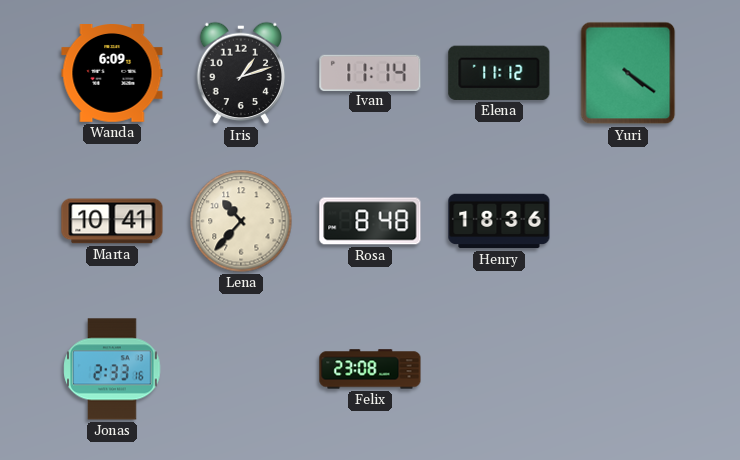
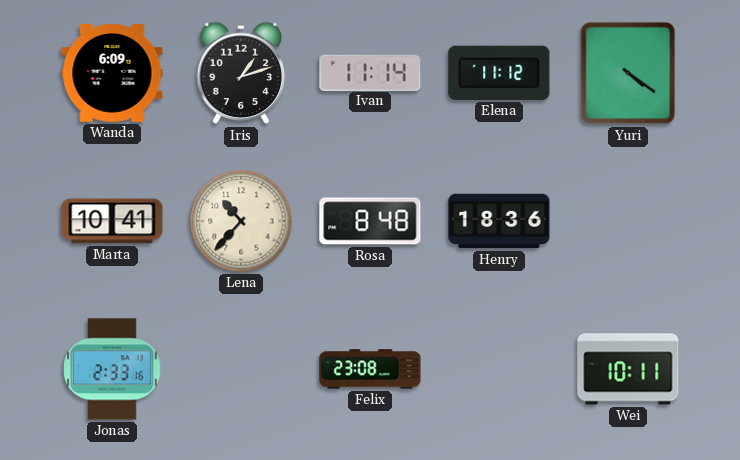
Wei: none -> 10:11
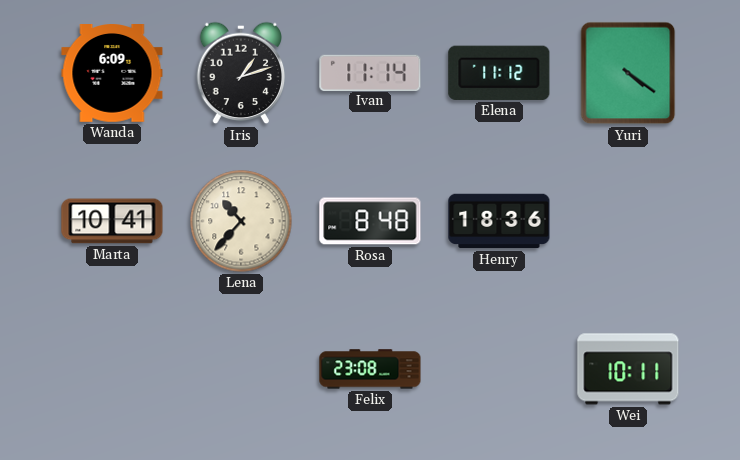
Jonas: 2:33 -> none
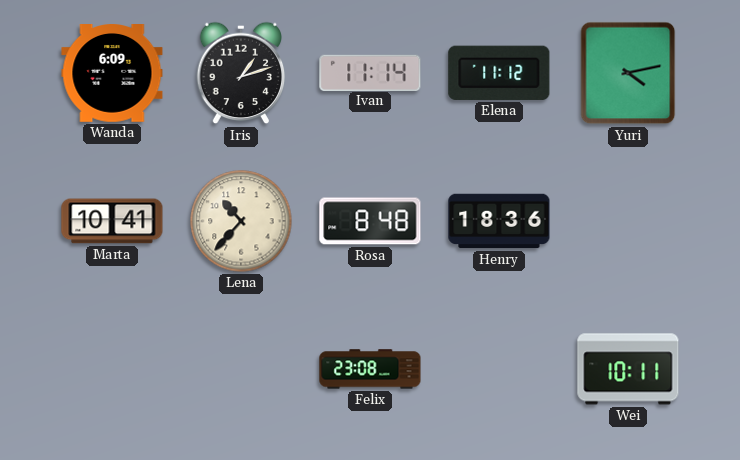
Yuri: 4:21 -> 4:13
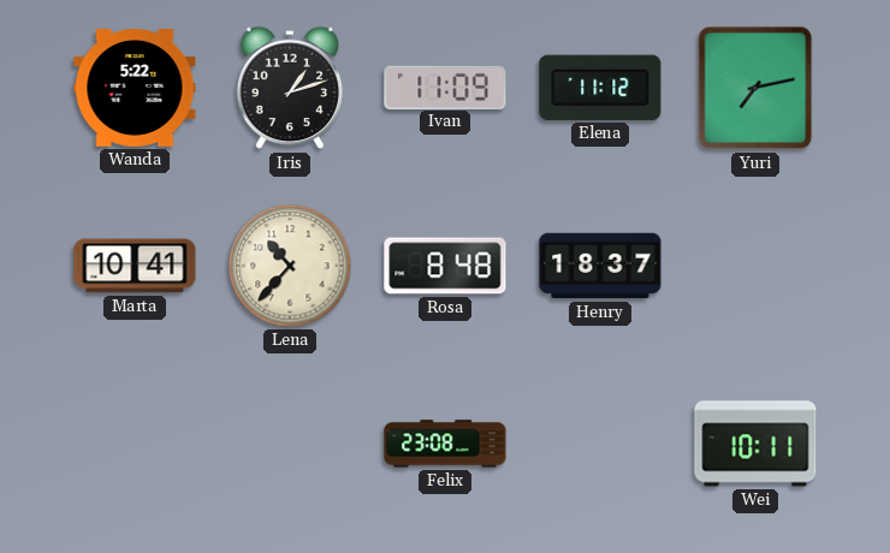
Wanda: 6:09 -> 5:22
Ivan: 11:14 -> 11:09
Yuri: 4:13 -> 7:13
Henry: 18:36 -> 18:37
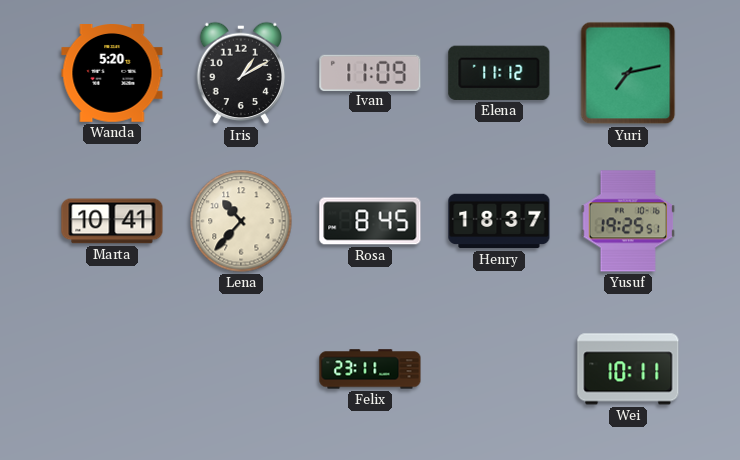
Wanda: 5:22 -> 5:20
Iris: 1:12 -> 1:10
Rosa: 8:48 -> 8:45
Yusuf: none -> 19:25
Felix: 23:08 -> 23:11
